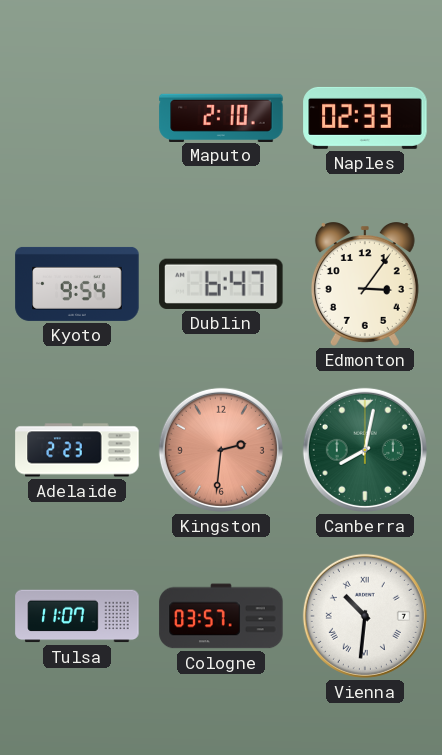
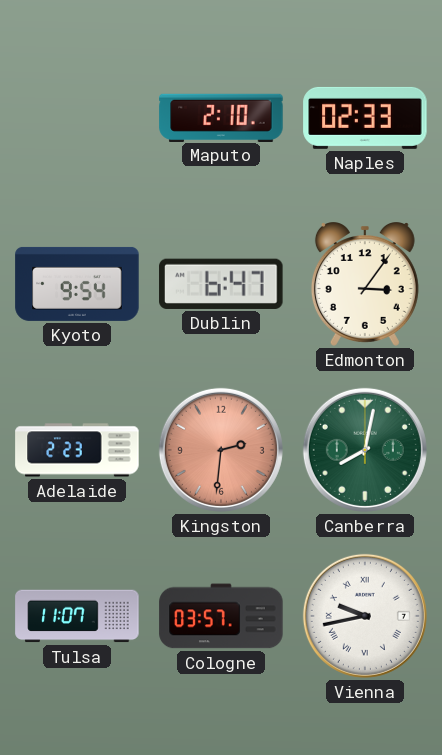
Vienna: 10:31 -> 9:43
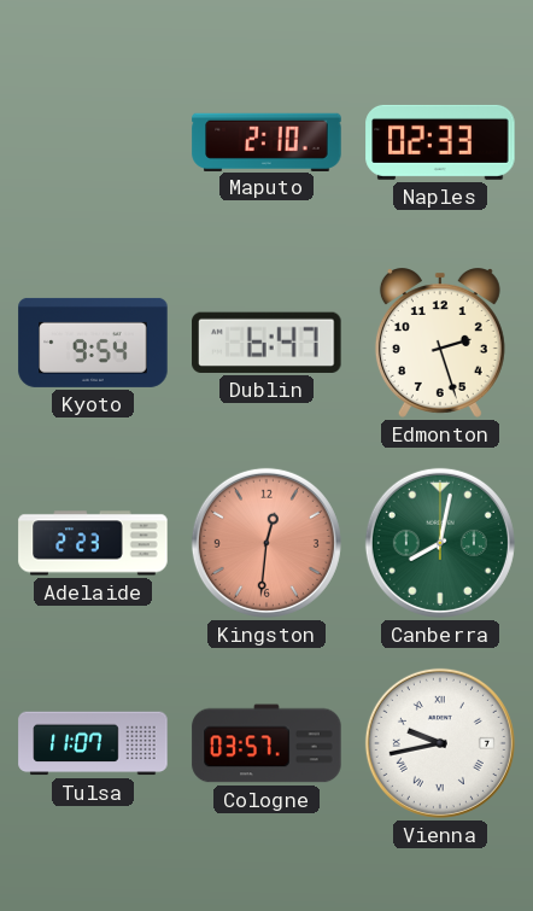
Edmonton: 3:06 -> 2:27
Kingston: 2:31 -> 12:31
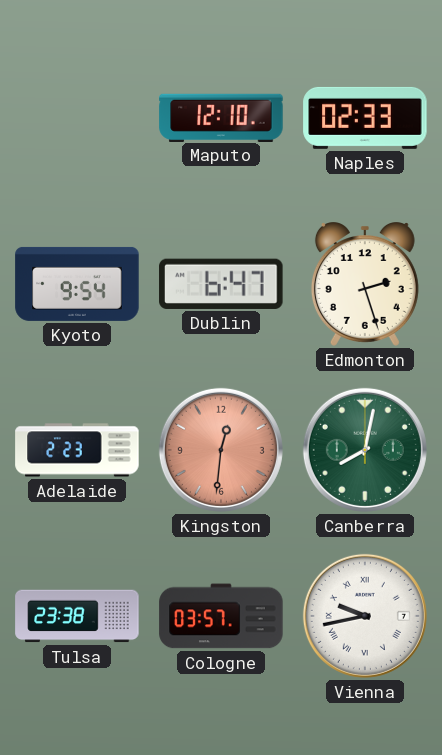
Maputo: 2:10 -> 12:10
Tulsa: 11:07 -> 23:38
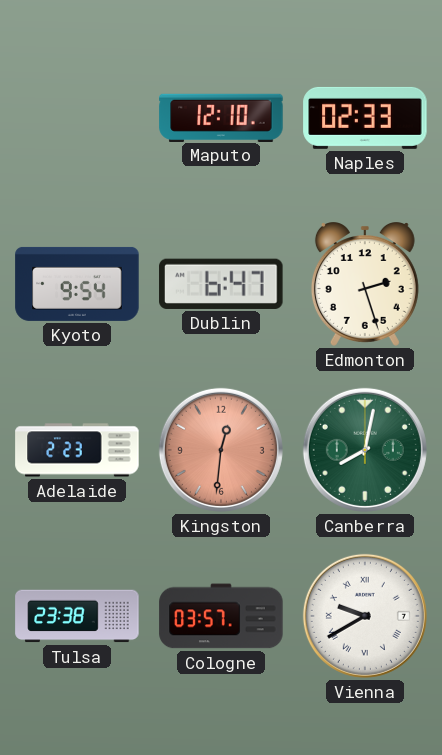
Vienna: 9:43 -> 9:40
